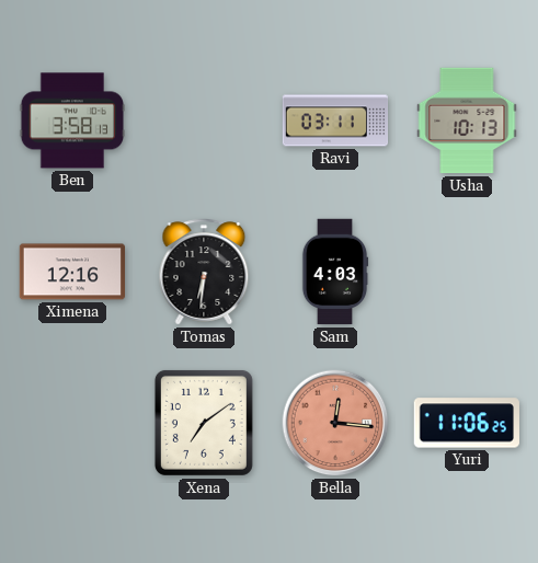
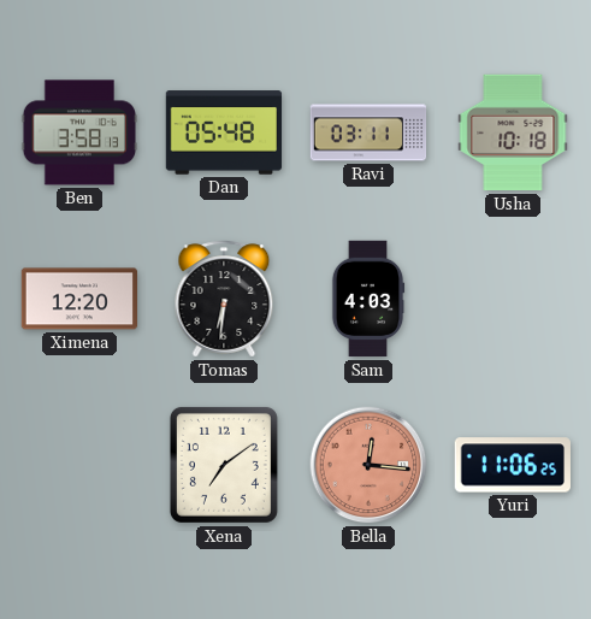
Dan: none -> 05:48
Usha: 10:13 -> 10:18
Ximena: 12:16 -> 12:20
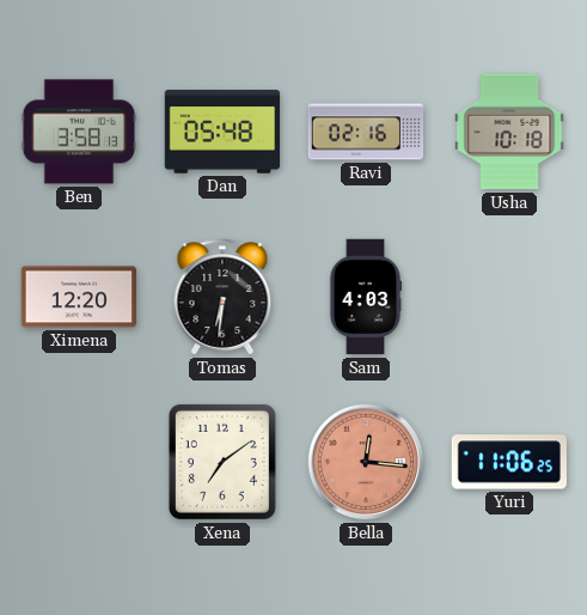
Ravi: 03:11 -> 02:16
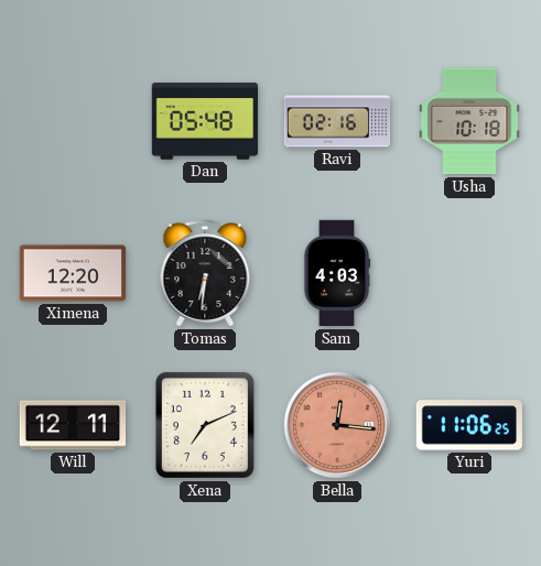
Ben: 3:58 -> none
Will: none -> 12:11
Xena: 7:09 -> 7:11
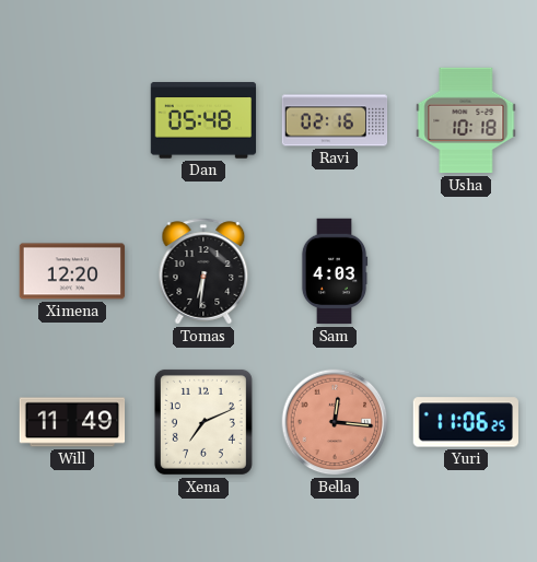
Will: 12:11 -> 11:49
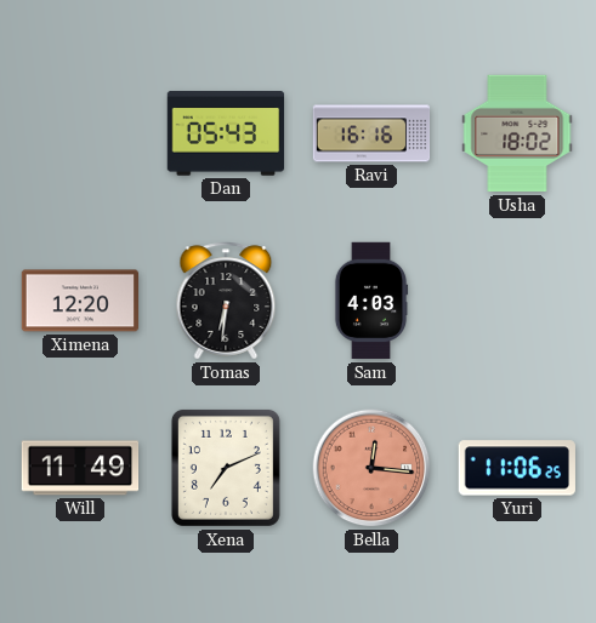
Dan: 05:48 -> 05:43
Ravi: 02:16 -> 16:16
Usha: 10:18 -> 18:02
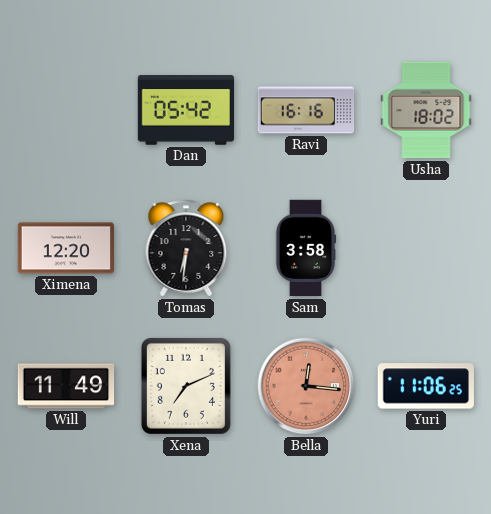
Dan: 05:43 -> 05:42
Sam: 4:03 -> 3:58
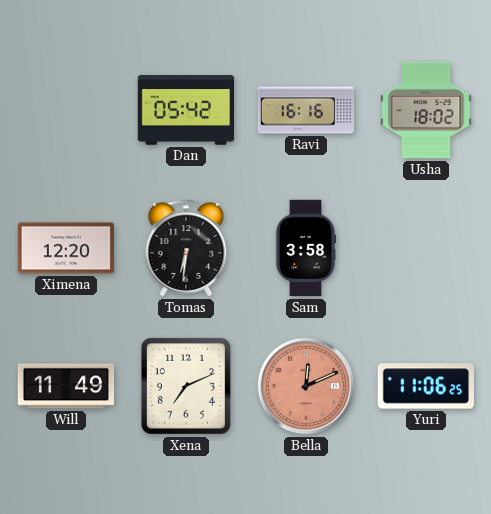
Bella: 12:16 -> 12:11
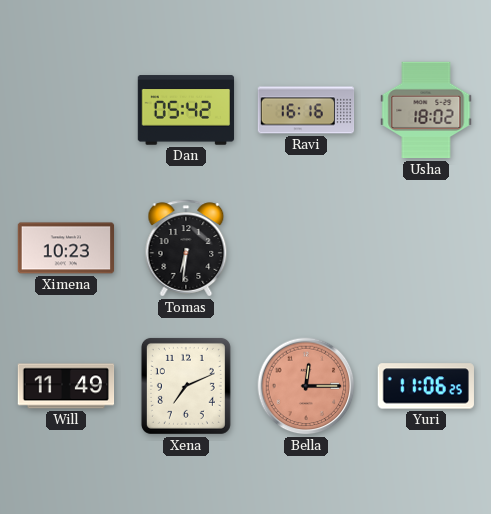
Ximena: 12:20 -> 10:23
Sam: 3:58 -> none
Bella: 12:11 -> 12:15
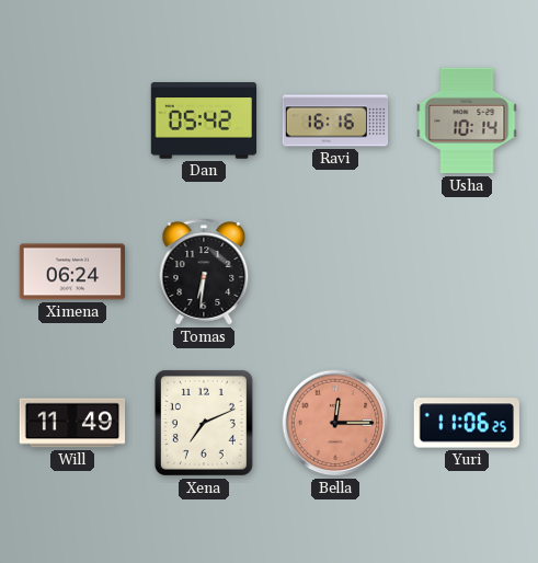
Usha: 18:02 -> 10:14
Ximena: 10:23 -> 06:24
